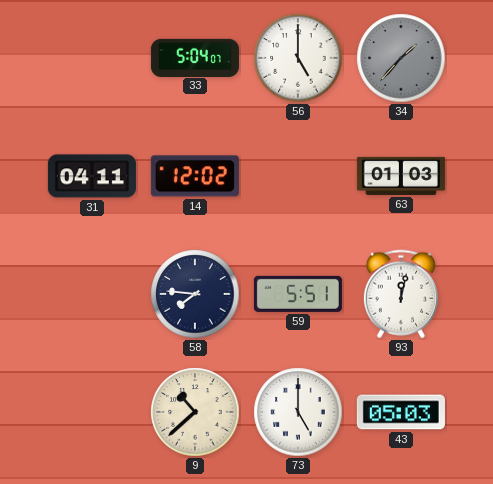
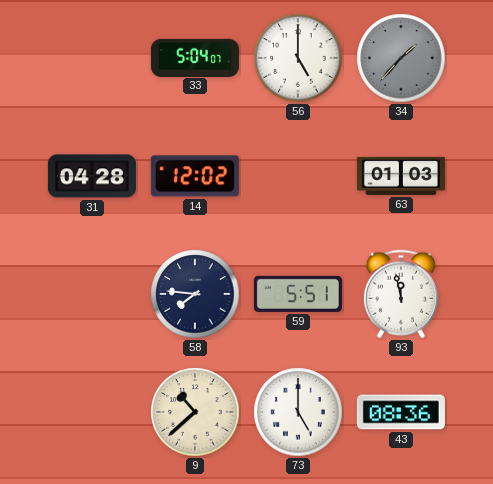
31: 04:11 -> 04:28
93: 12:02 -> 11:58
43: 05:03 -> 08:36
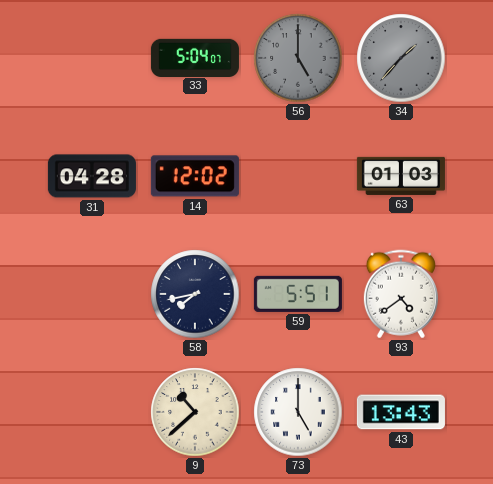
56 dial: white -> grey
58: 7:46 -> 7:43
93: 11:58 -> 4:39
43: 08:36 -> 13:43
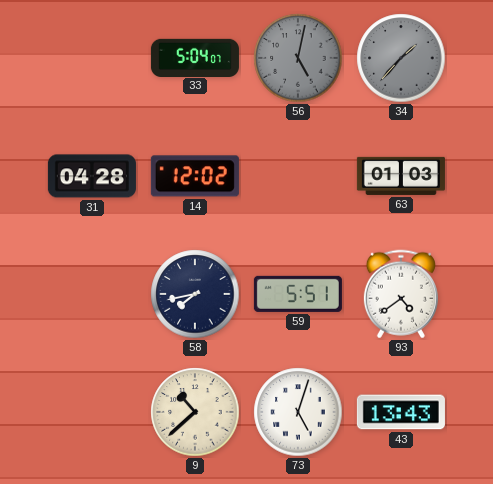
56: 5:00 -> 5:02
73: 5:00 -> 5:03
